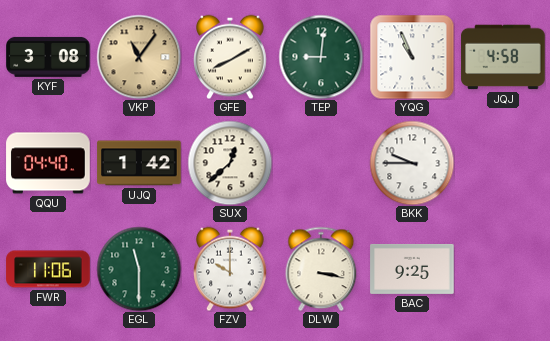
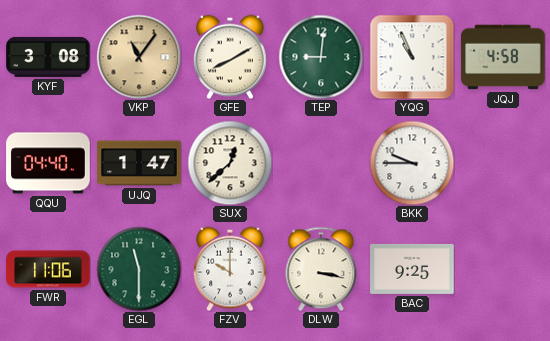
UJQ: 1:42 -> 1:47
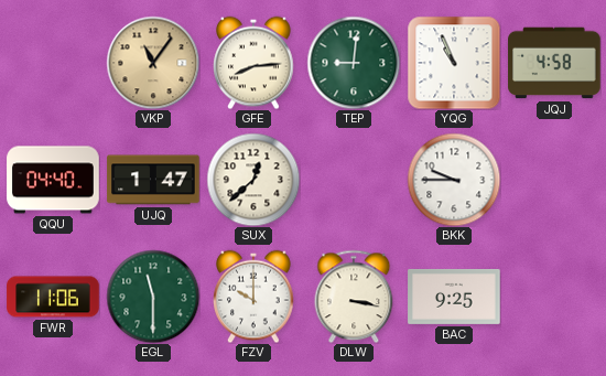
KYF: 3:08 -> none
GFE: 8:10 -> 8:14
